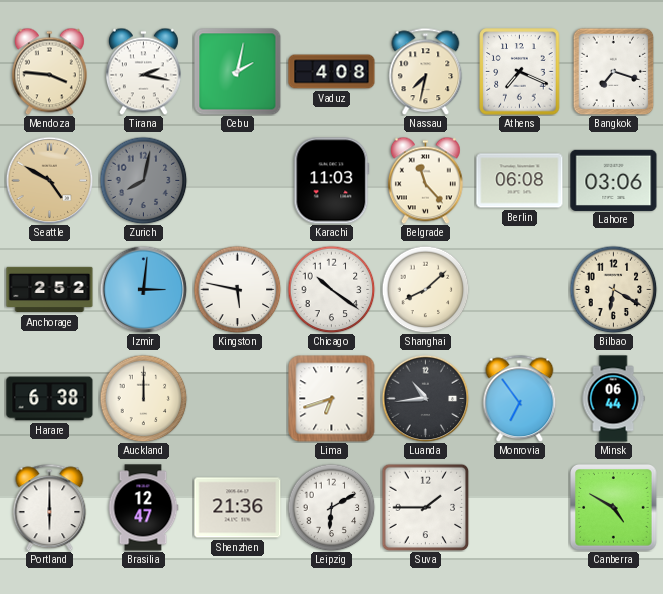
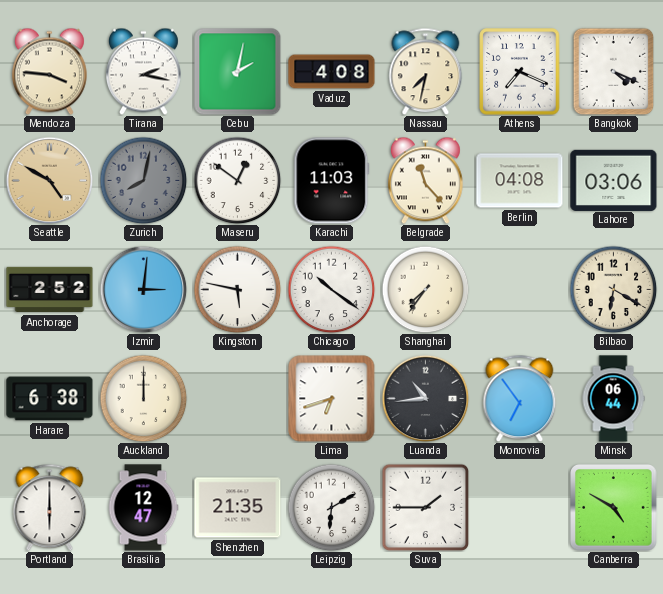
Bangkok: 7:18 -> 4:19
Maseru: none -> 12:51
Berlin: 06:08 -> 04:08
Shanghai: 8:08 -> 7:36
Shenzhen: 21:36 -> 21:35
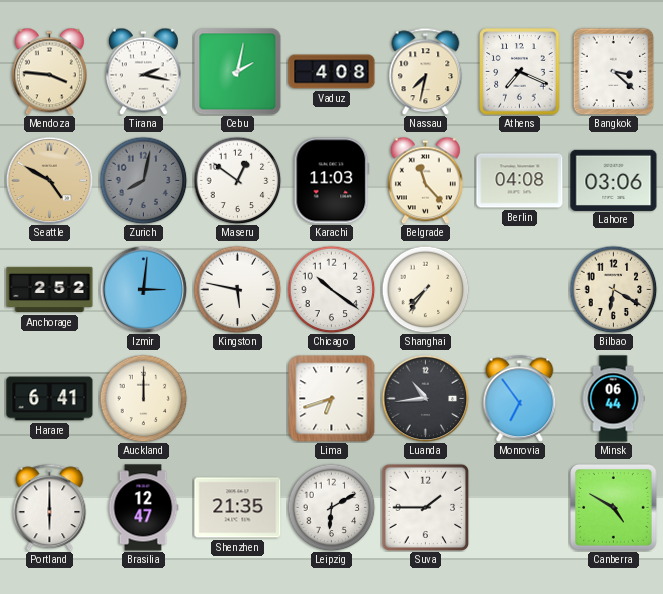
Bangkok: 4:19 -> 3:22
Harare: 6:38 -> 6:41
